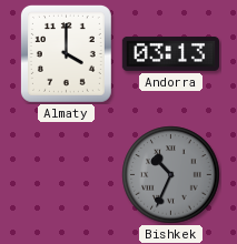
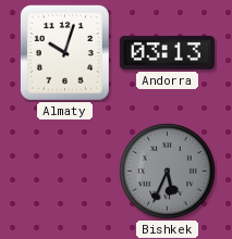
Almaty: 4:00 -> 10:03
Bishkek: 10:34 -> 5:34
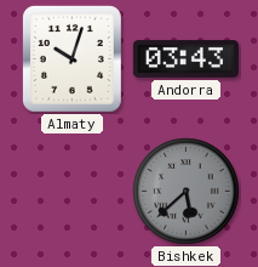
Andorra: 03:13 -> 03:43
Bishkek: 5:34 -> 5:38
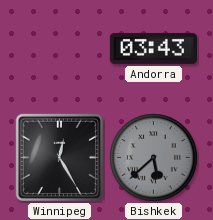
Almaty: 10:03 -> none
Winnipeg: none -> 12:25
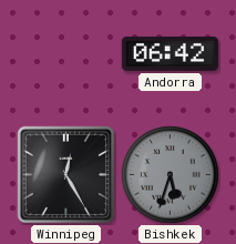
Andorra: 03:43 -> 06:42
Bishkek: 5:38 -> 5:33
